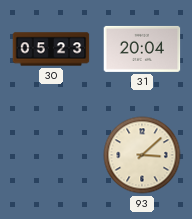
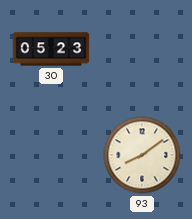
31: 20:04 -> none
93: 3:08 -> 8:09
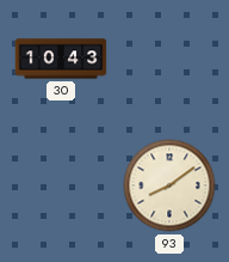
30: 05:23 -> 10:43
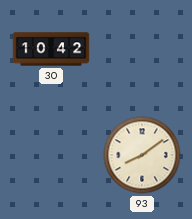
30: 10:43 -> 10:42
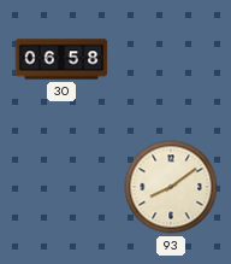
30: 10:42 -> 06:58
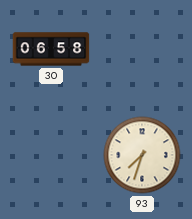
93: 8:09 -> 7:33
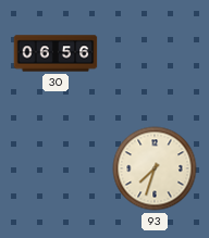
30: 06:58 -> 06:56
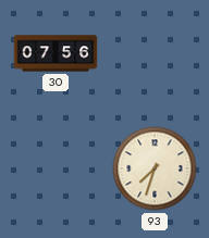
30: 06:56 -> 07:56
